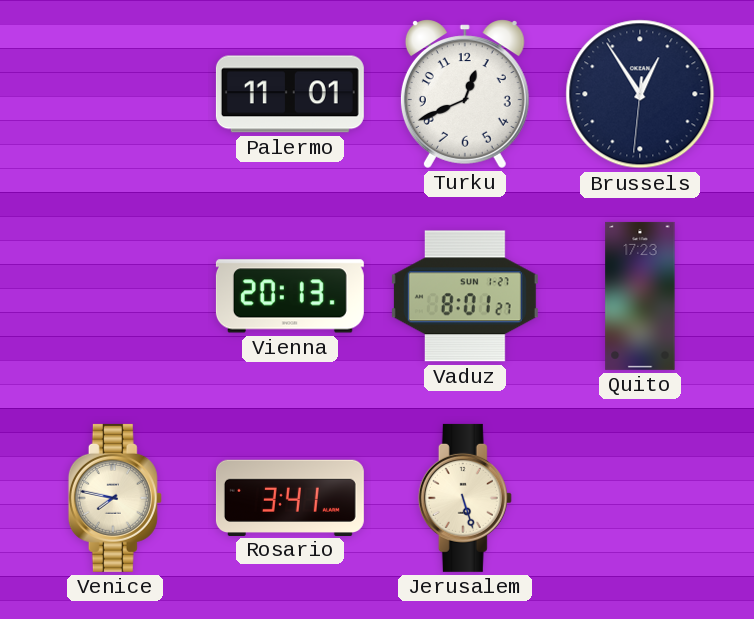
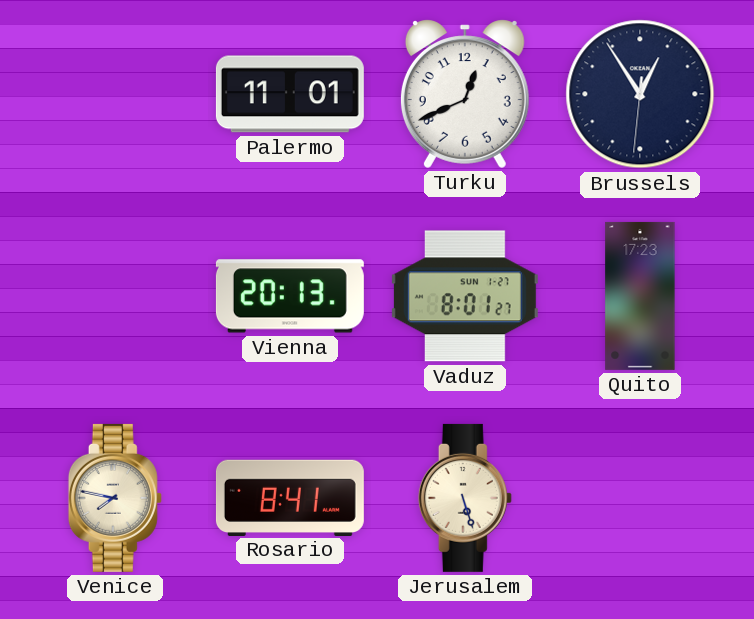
Rosario: 3:41 -> 8:41
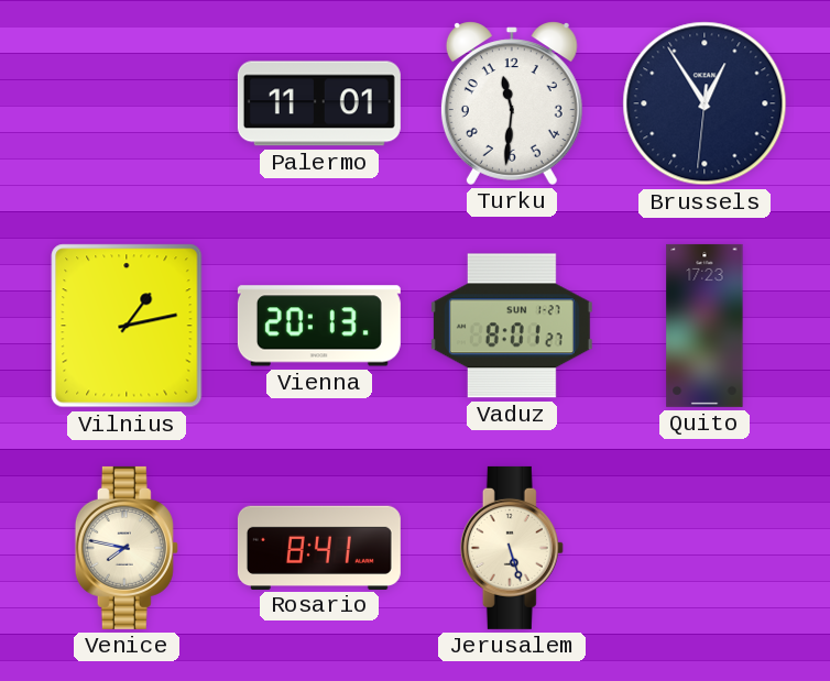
Turku: 12:41 -> 11:31
Vilnius: none -> 1:13
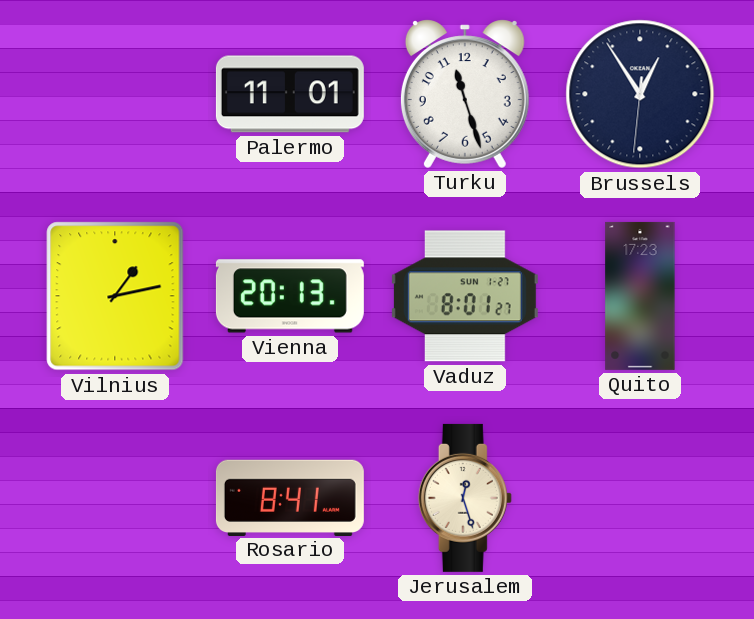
Turku: 11:31 -> 11:27
Venice: 7:47 -> none
Jerusalem: 5:27 -> 12:27
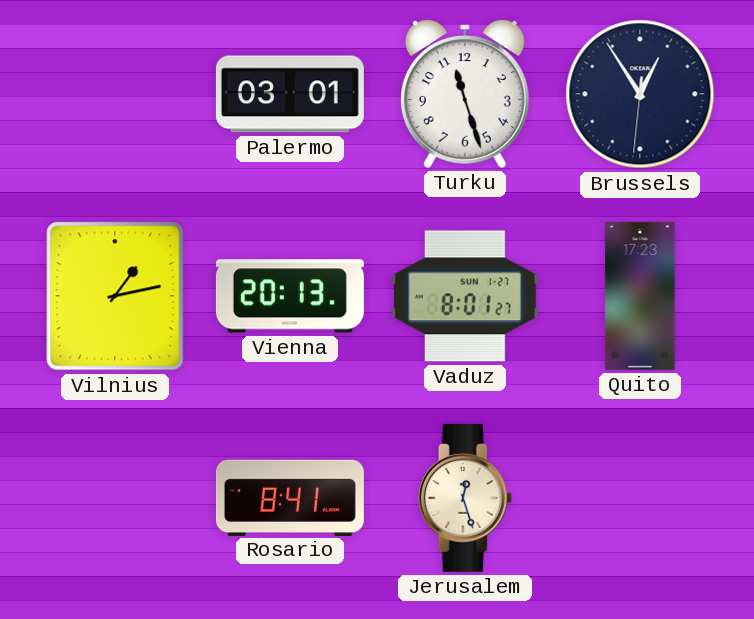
Palermo: 11:01 -> 03:01
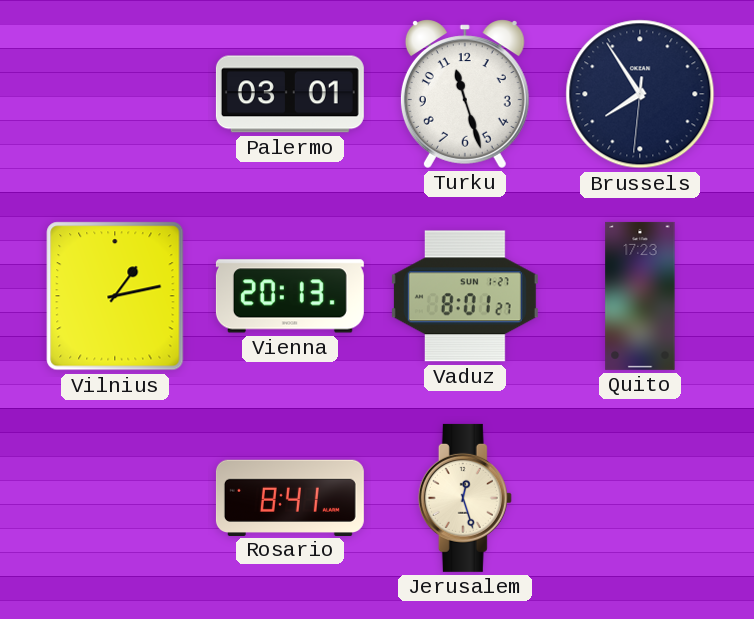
Brussels: 12:54 -> 7:54
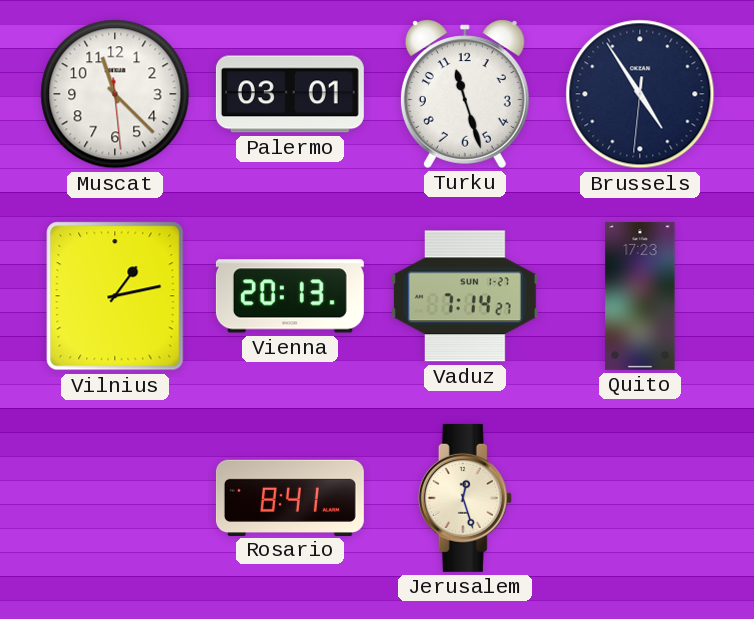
Muscat: none -> 11:22
Brussels: 7:54 -> 4:54
Vaduz: 8:01 -> 7:14
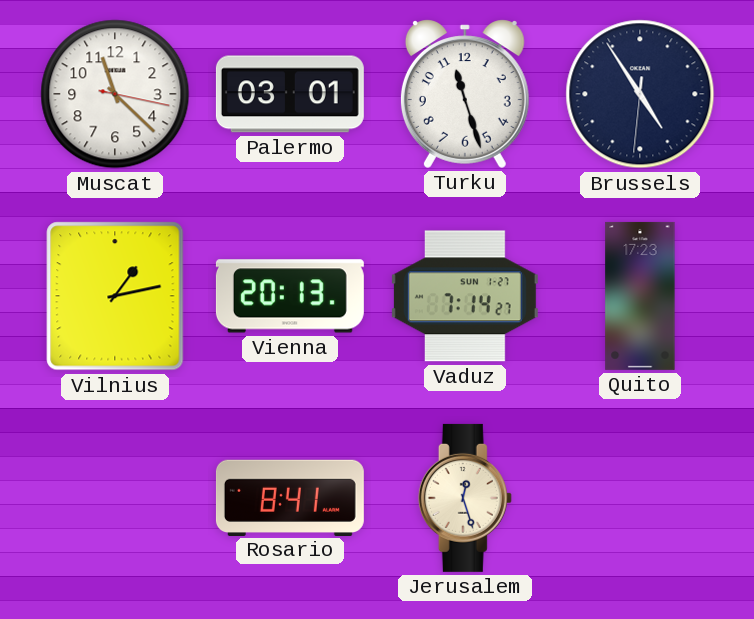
Muscat: 11:22:29 -> 11:22:17
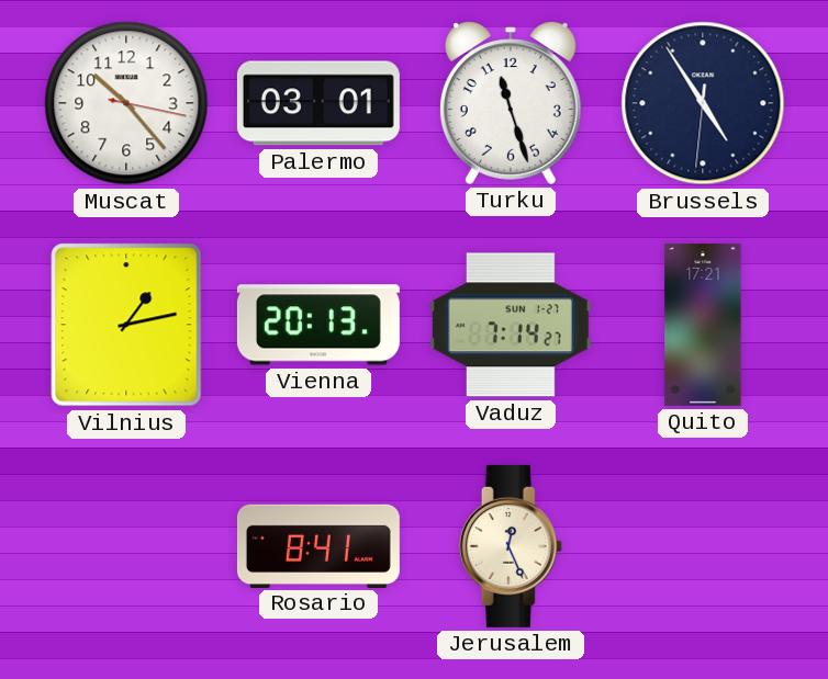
Muscat: 11:22 -> 10:23
Quito: 17:23 -> 17:21
Jerusalem: 12:27 -> 12:26
